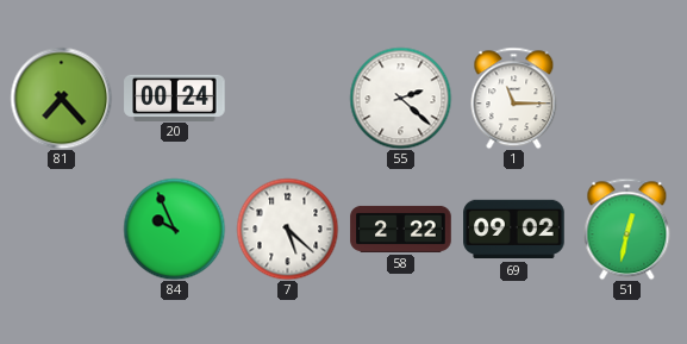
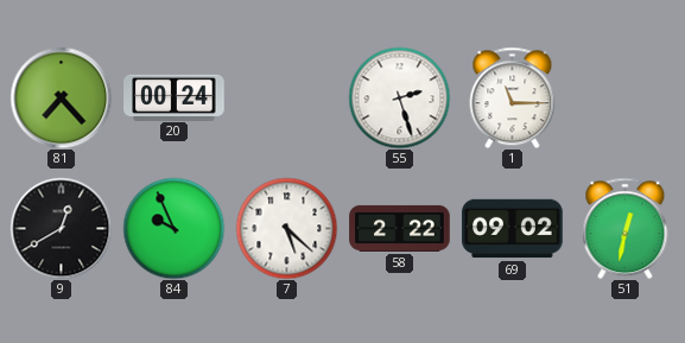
55: 2:22 -> 2:27
9: none -> 12:40
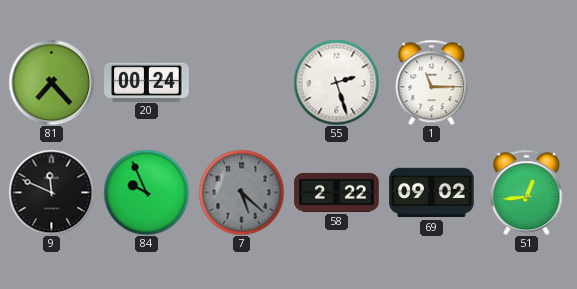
9: 12:40 -> 11:49
7 dial: white -> grey
51: 12:32 -> 12:44
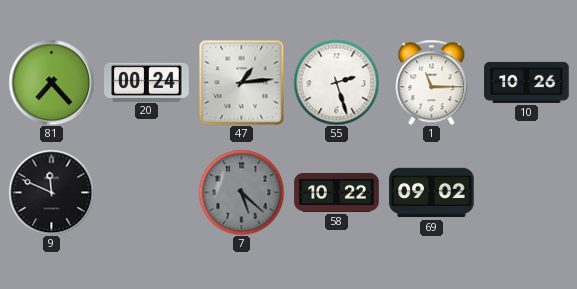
47: none -> 1:14
10: none -> 10:26
84: 9:56 -> none
58: 2:22 -> 10:22
51: 12:44 -> none
